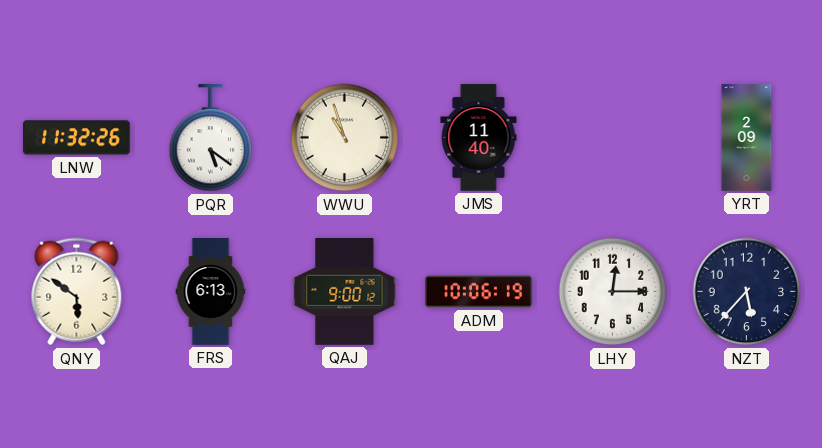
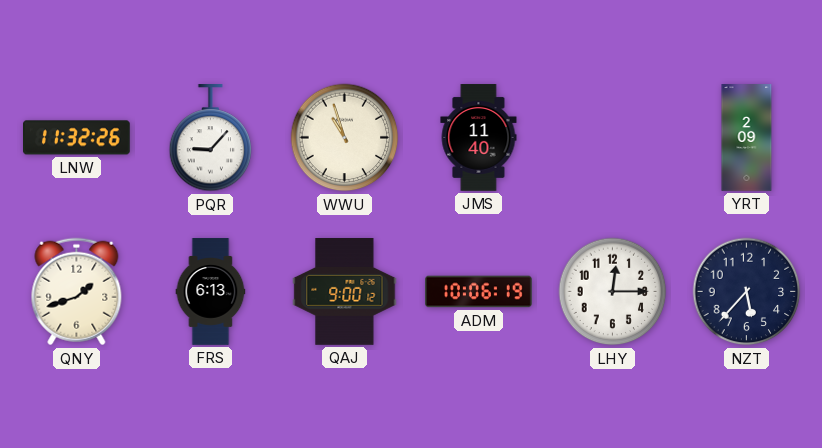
PQR: 5:21 -> 9:07
QNY: 5:51 -> 1:42
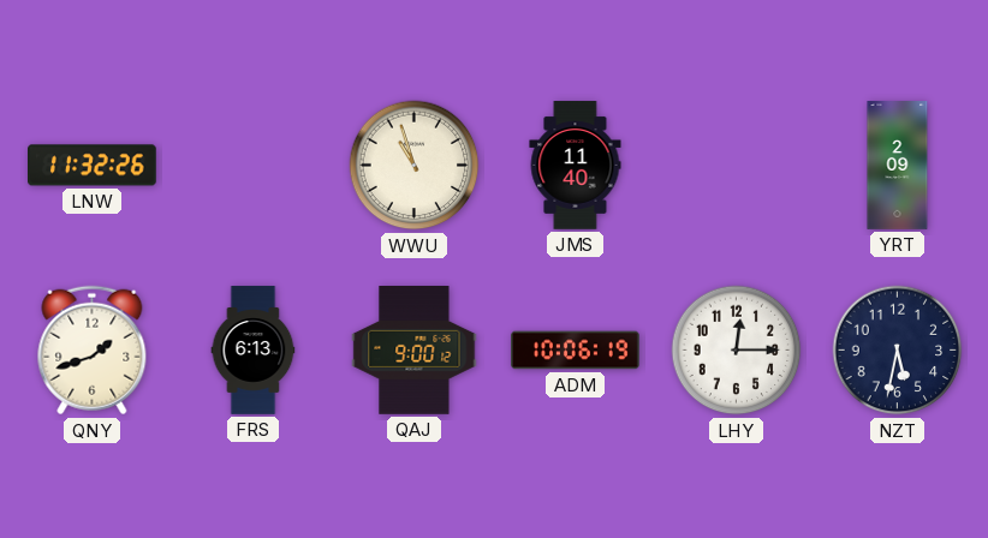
PQR: 9:07 -> none
NZT: 5:37 -> 5:32
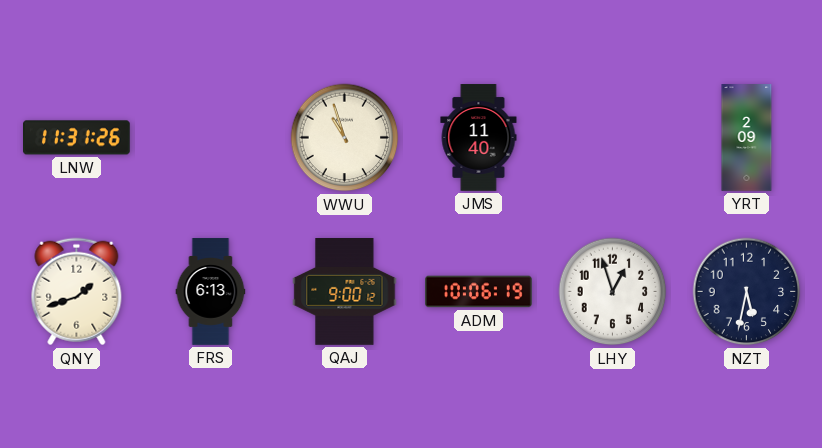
LNW: 11:32 -> 11:31
LHY: 12:15 -> 12:57
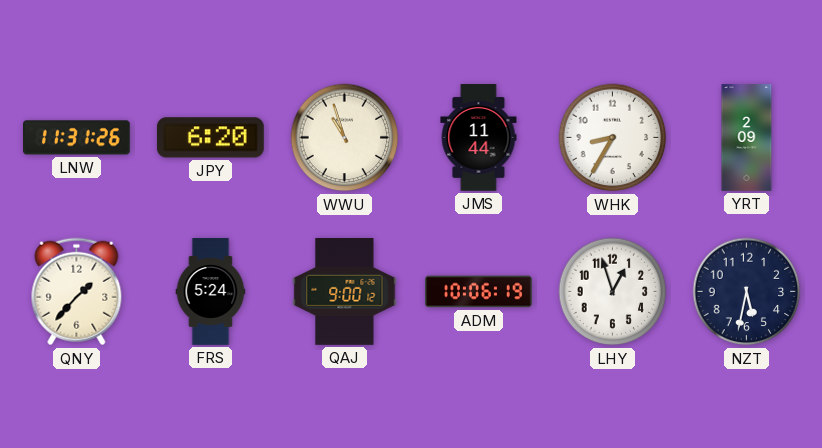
JPY: none -> 6:20
JMS: 11:40 -> 11:44
WHK: none -> 8:35
QNY: 1:42 -> 1:37
FRS: 6:13 -> 5:24
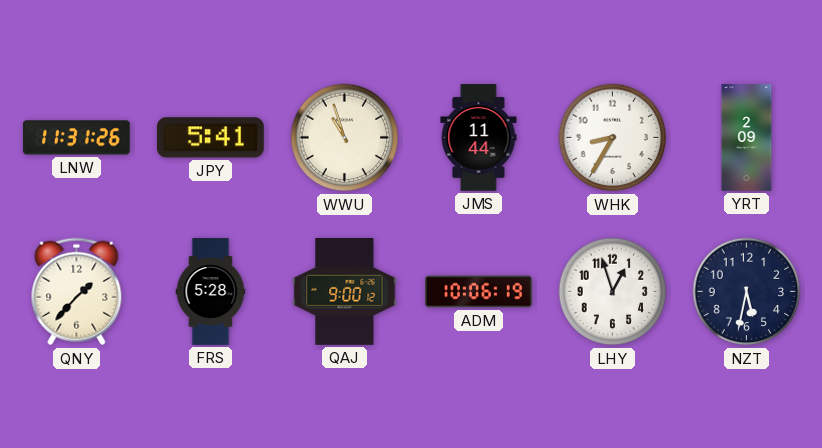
JPY: 6:20 -> 5:41
FRS: 5:24 -> 5:28
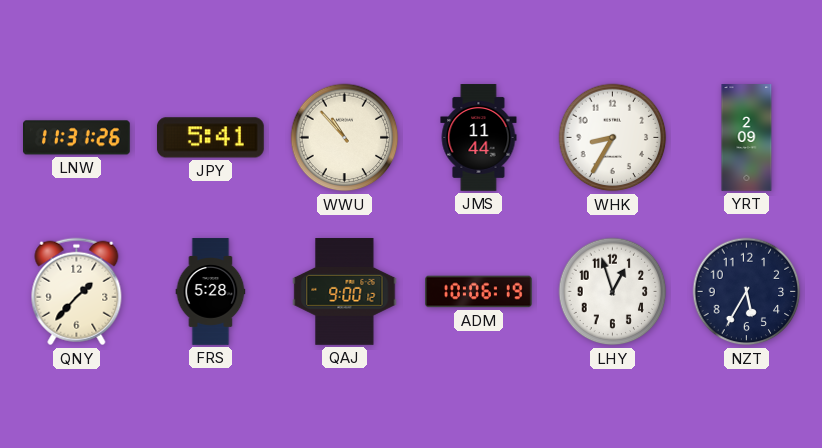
WWU: 10:57 -> 10:53
NZT: 5:32 -> 5:35
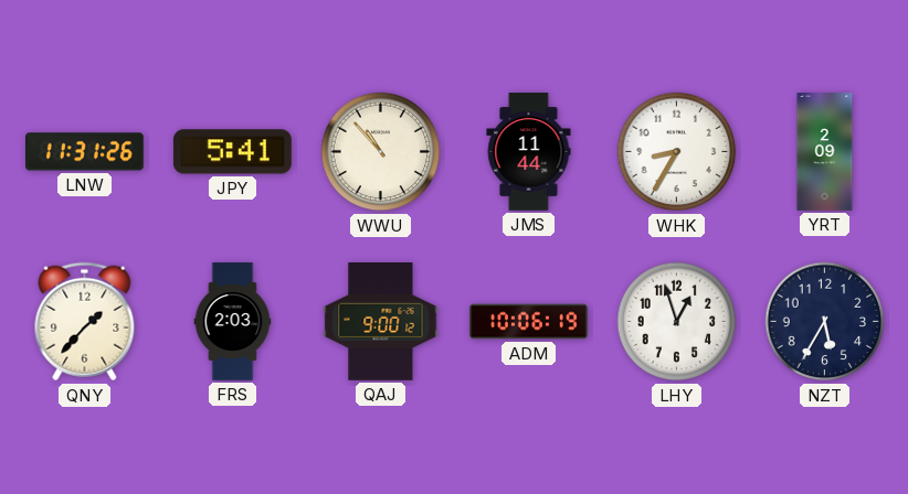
FRS: 5:28 -> 2:03
